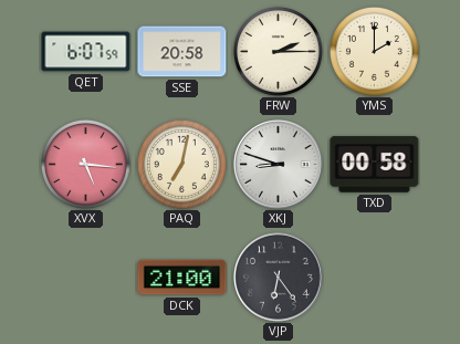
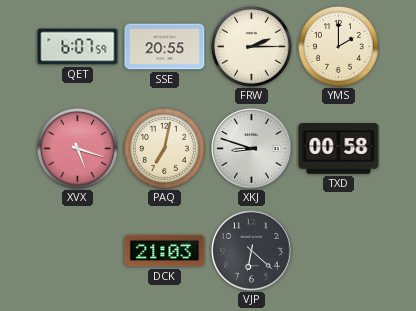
SSE: 20:58 -> 20:55
XVX: 5:16 -> 5:18
DCK: 21:00 -> 21:03
VJP: 6:24 -> 6:22
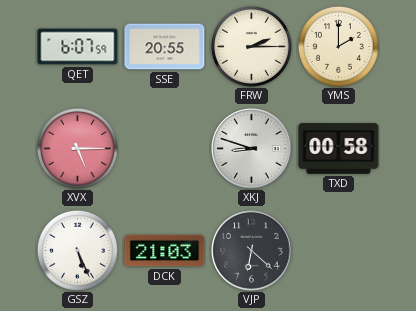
XVX: 5:18 -> 5:15
PAQ: 7:02 -> none
GSZ: none -> 5:26
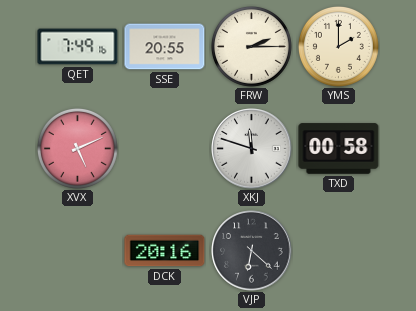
QET: 6:07 -> 7:49
XVX: 5:15 -> 5:11
XKJ: 8:48 -> 11:48
GSZ: 5:26 -> none
DCK: 21:03 -> 20:16
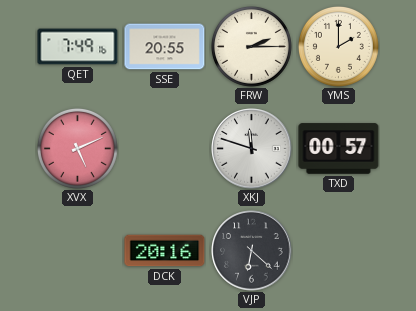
TXD: 00:58 -> 00:57
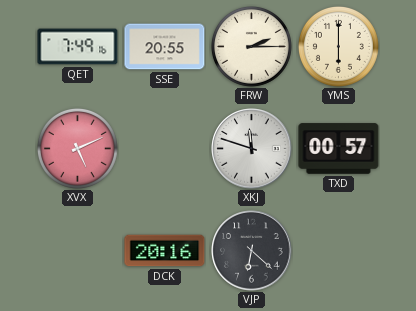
YMS: 2:00 -> 6:00
